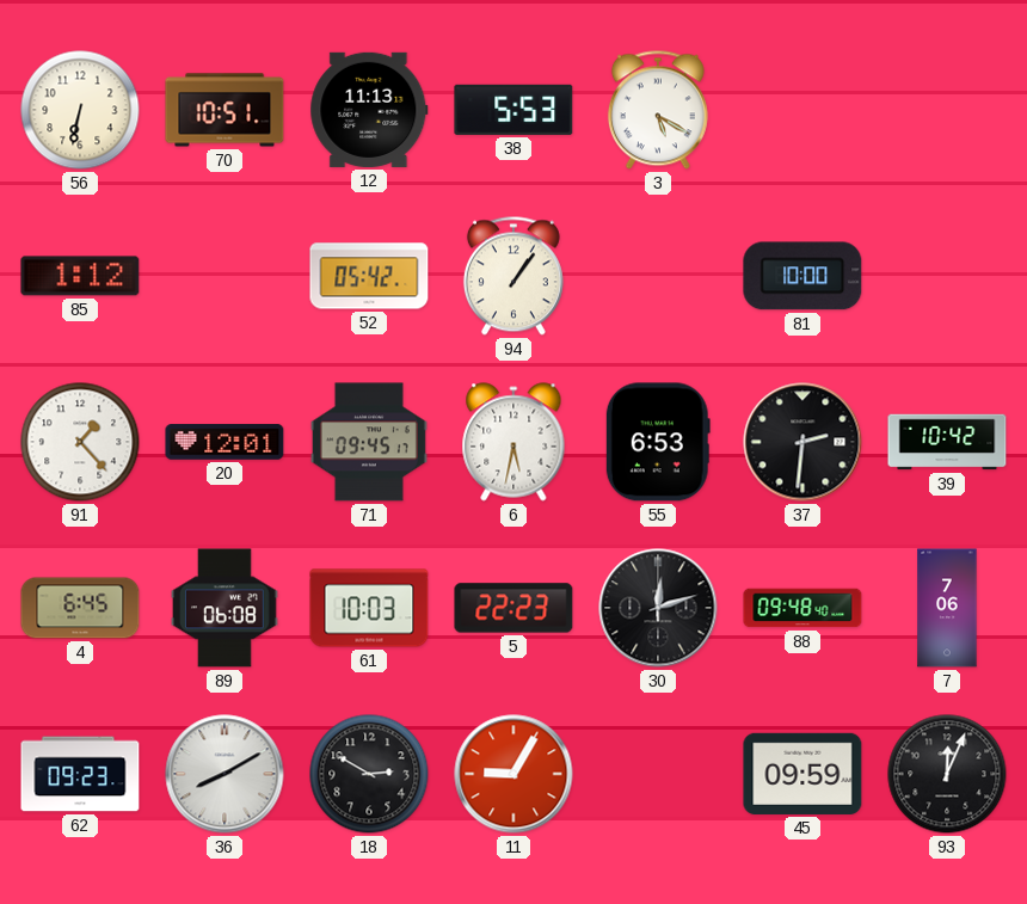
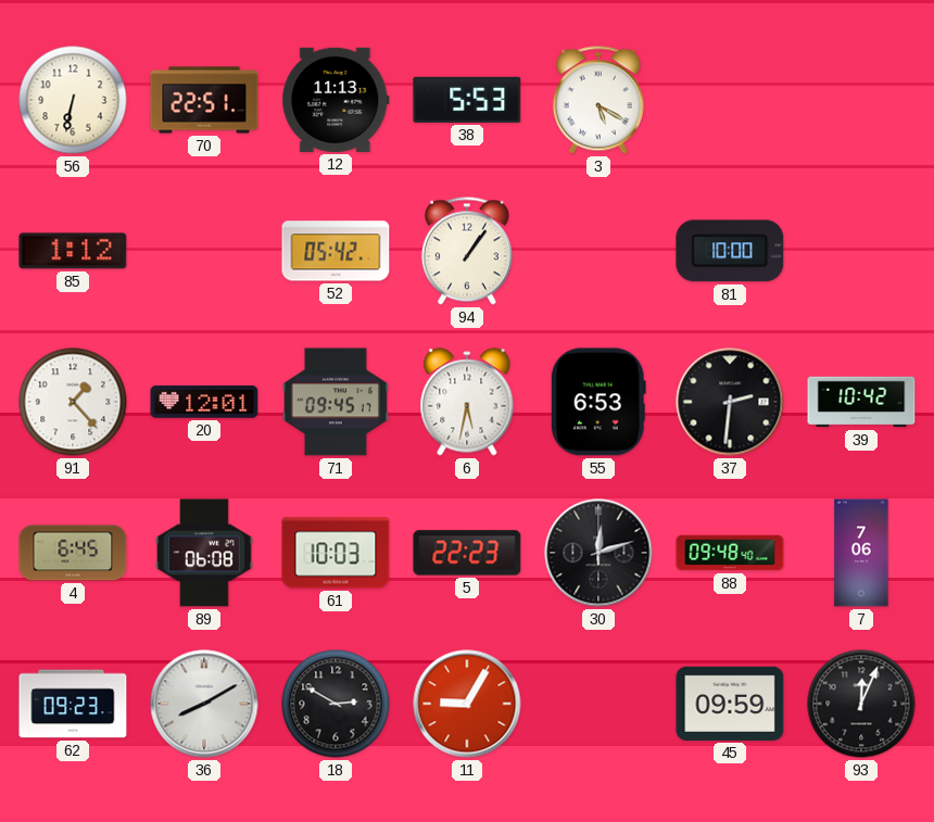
70: 10:51 -> 22:51
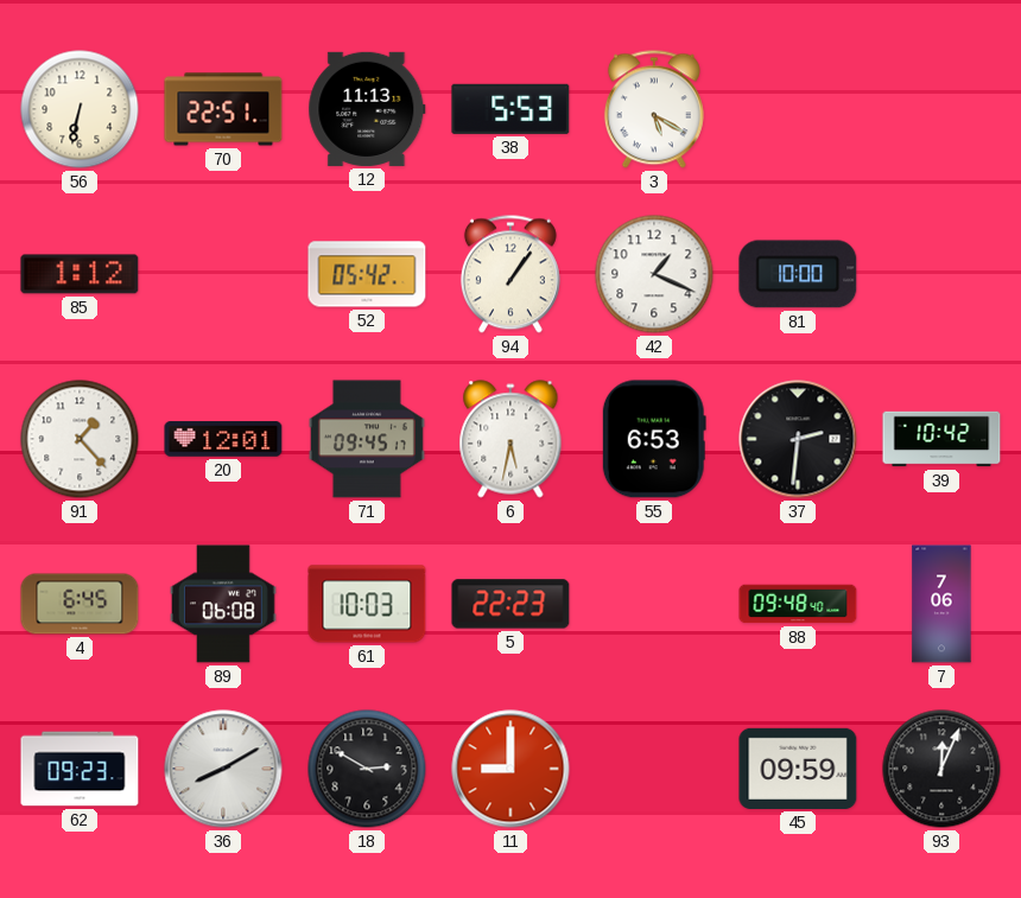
42: none -> 1:19
30: 12:12 -> none
11: 9:05 -> 9:00
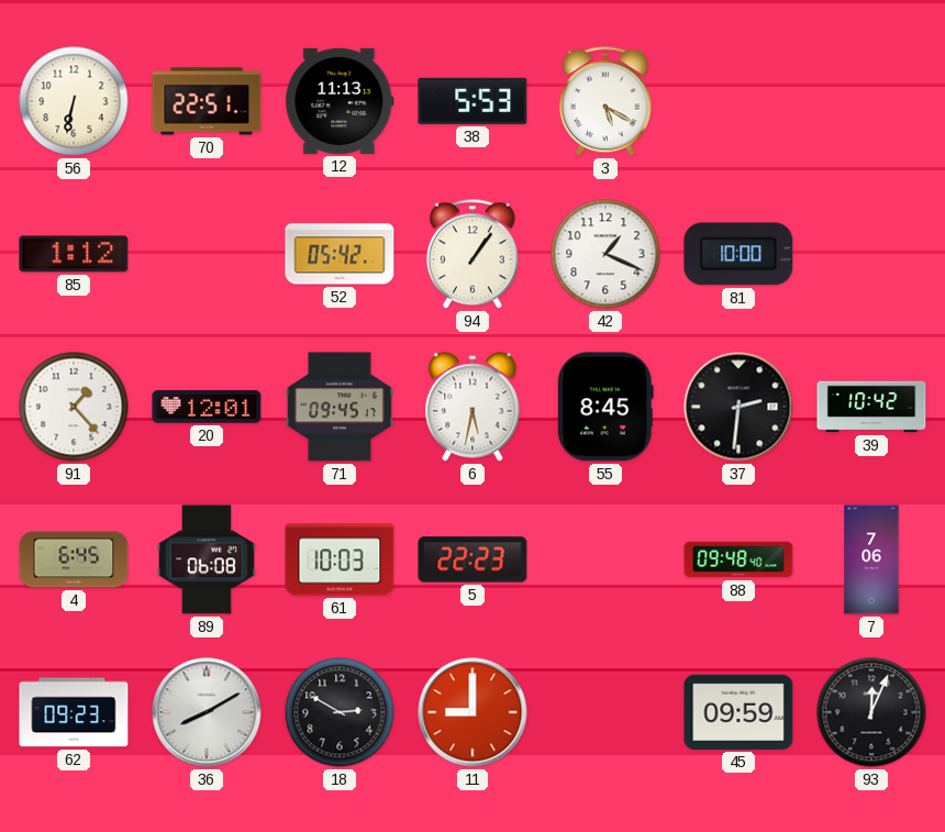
55: 6:53 -> 8:45
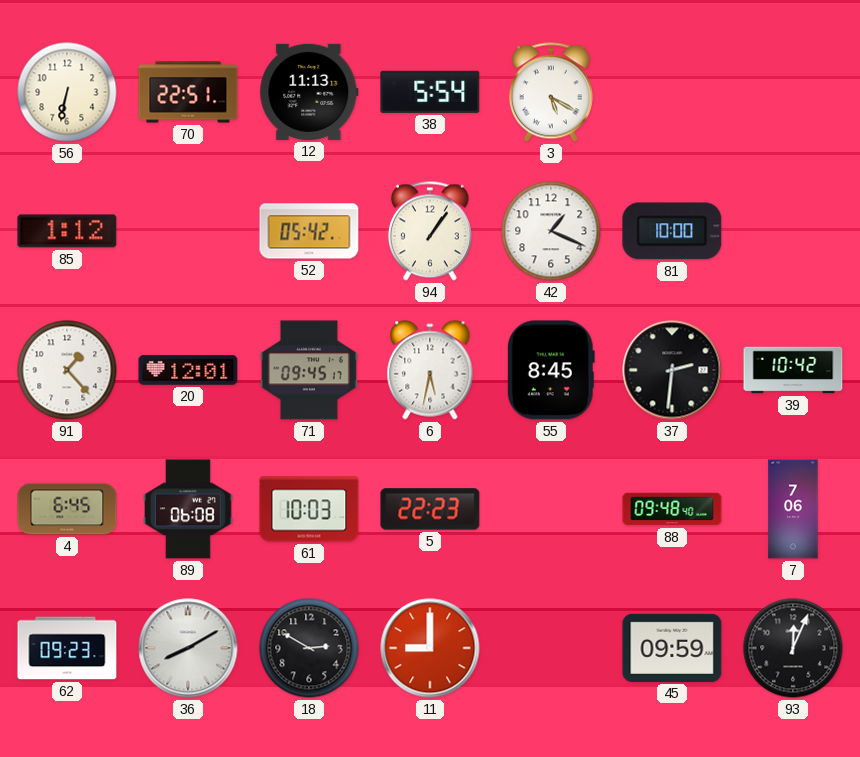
38: 5:53 -> 5:54
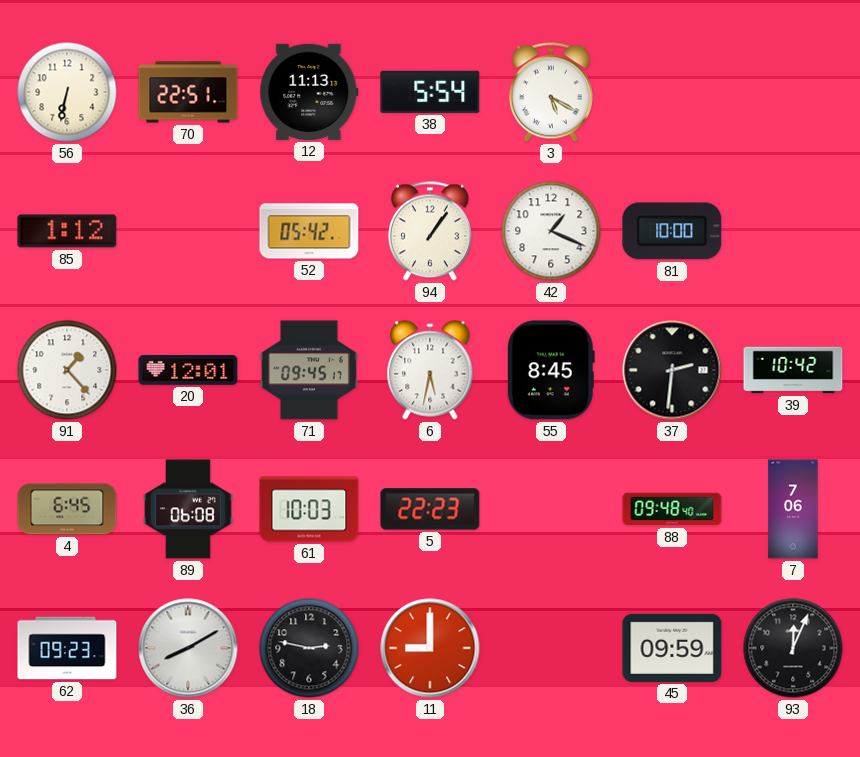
18: 2:50 -> 2:47
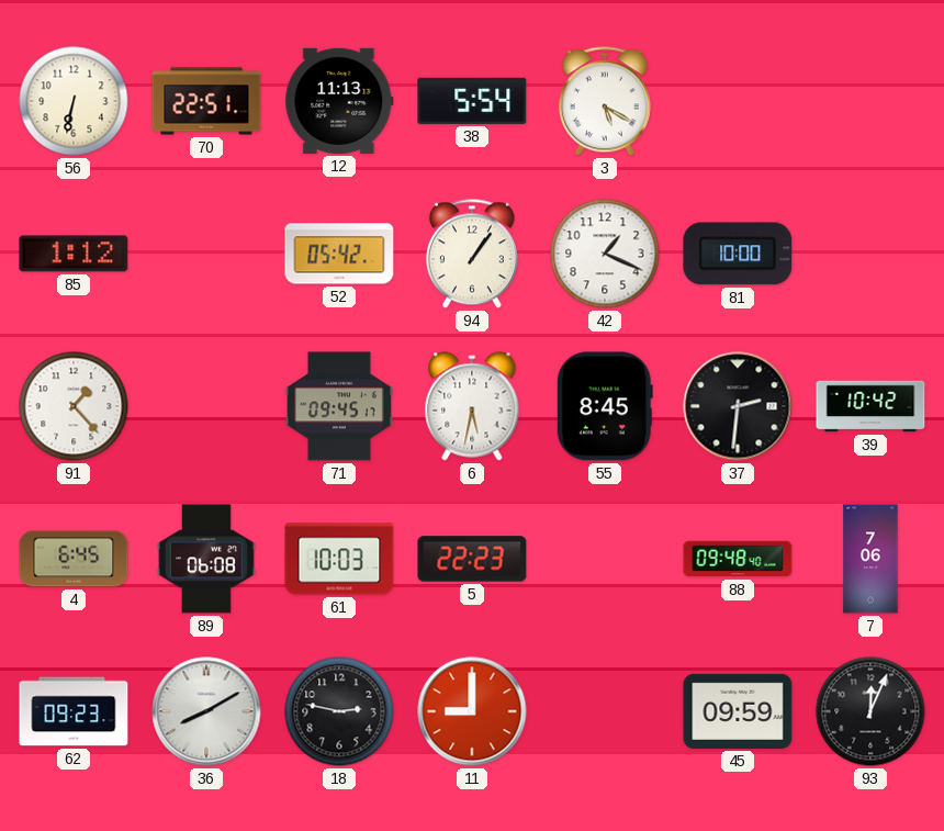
20: 12:01 -> none
